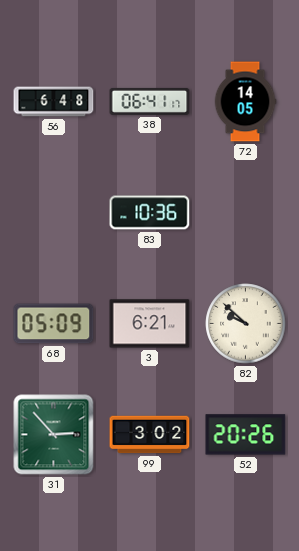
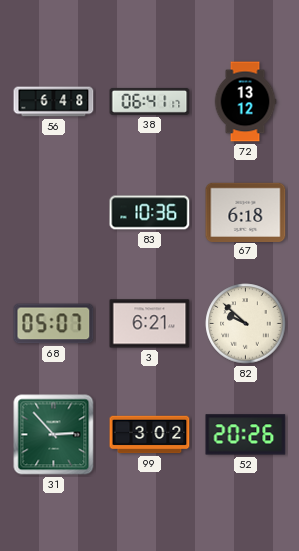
72: 14:05 -> 13:12
67: none -> 6:18
68: 05:09 -> 05:07
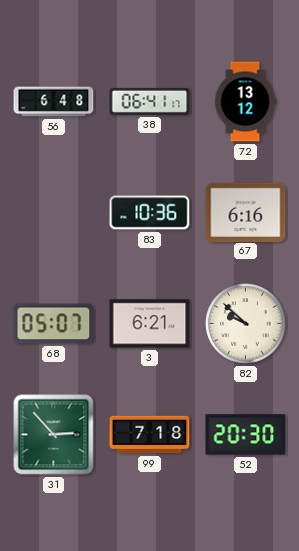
67: 6:18 -> 6:16
99: 3:02 -> 7:18
52: 20:26 -> 20:30
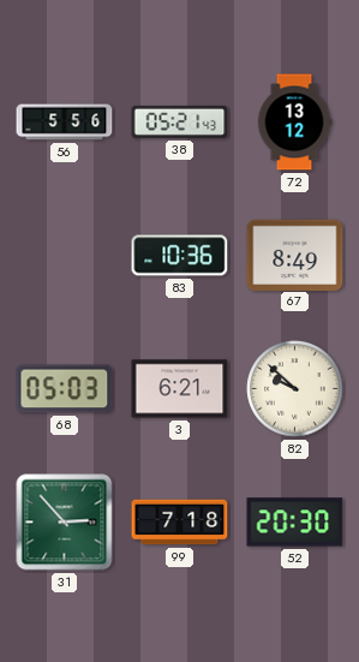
56: 6:48 -> 5:56
38: 06:41 -> 05:21
67: 6:16 -> 8:49
68: 05:07 -> 05:03
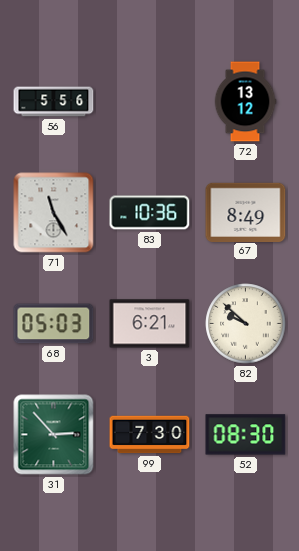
38: 05:21 -> none
71: none -> 11:25
99: 7:18 -> 7:30
52: 20:30 -> 08:30
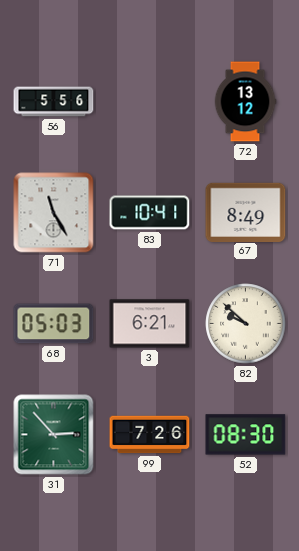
83: 10:36 -> 10:41
99: 7:30 -> 7:26
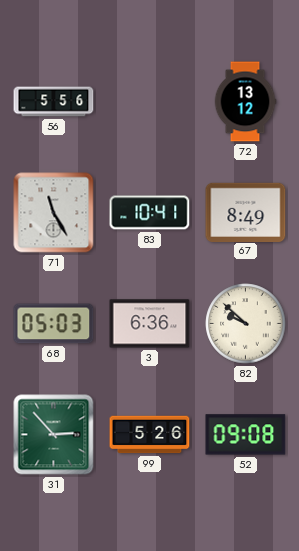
3: 6:21 -> 6:36
99: 7:26 -> 5:26
52: 08:30 -> 09:08
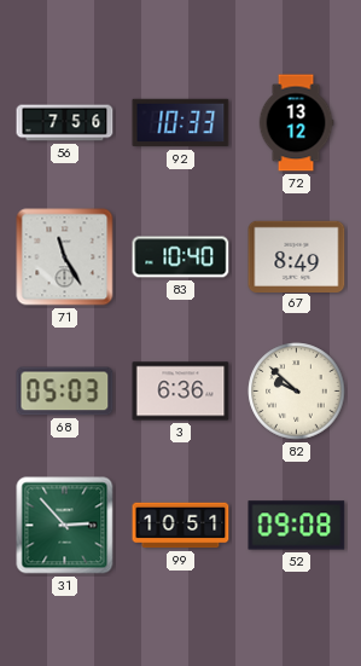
56: 5:56 -> 7:56
92: none -> 10:33
83: 10:41 -> 10:40
99: 5:26 -> 10:51
